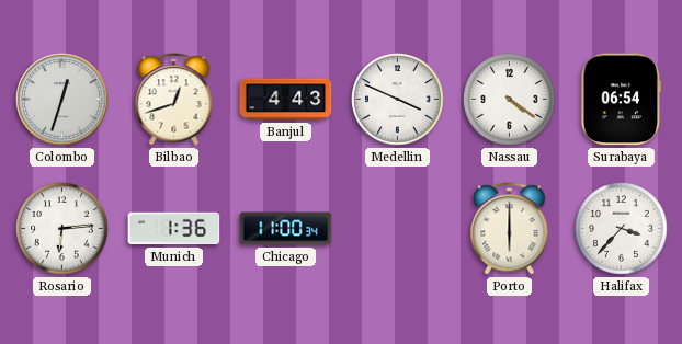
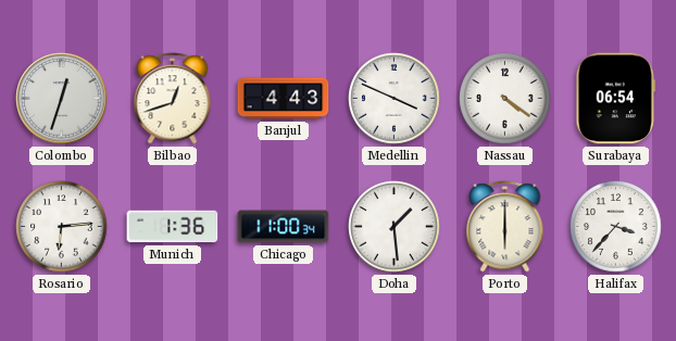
Doha: none -> 1:29
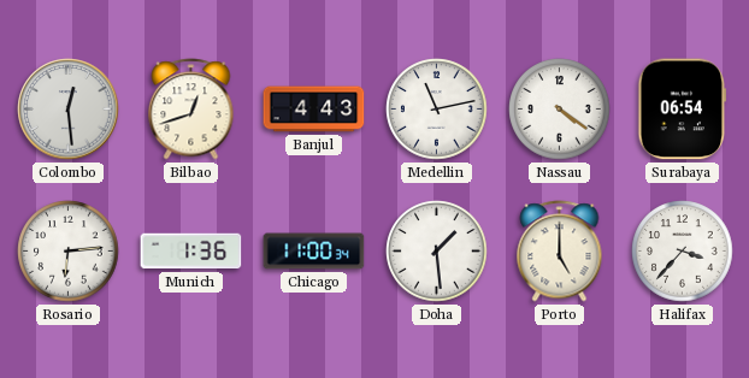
Colombo: 12:33 -> 12:29
Medellin: 3:49 -> 11:13
Porto: 6:00 -> 5:00
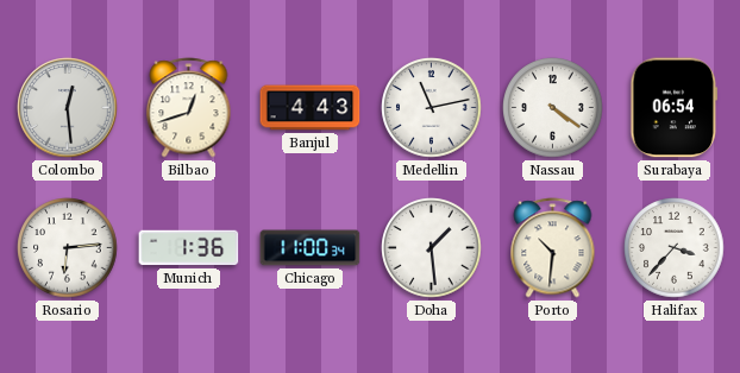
Porto: 5:00 -> 10:31
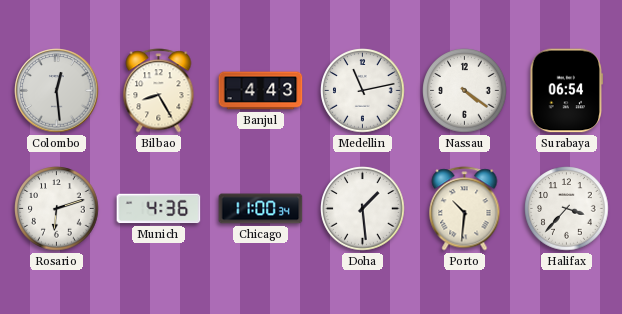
Bilbao: 12:42 -> 8:25
Rosario: 6:14 -> 6:12
Munich: 1:36 -> 4:36
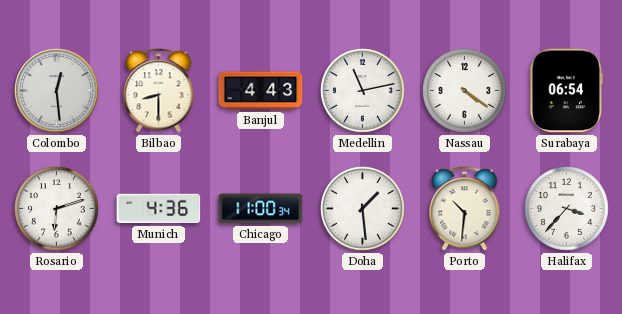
Bilbao: 8:25 -> 8:30
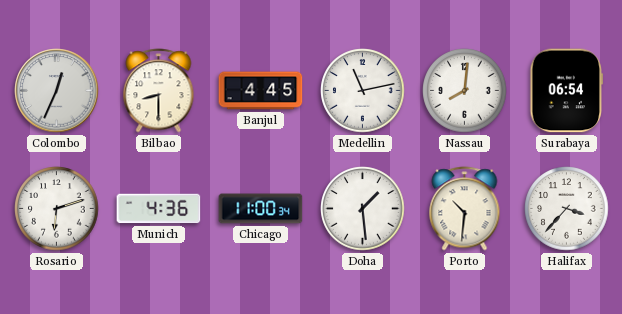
Colombo: 12:29 -> 12:34
Banjul: 4:43 -> 4:45
Nassau: 4:21 -> 8:01
